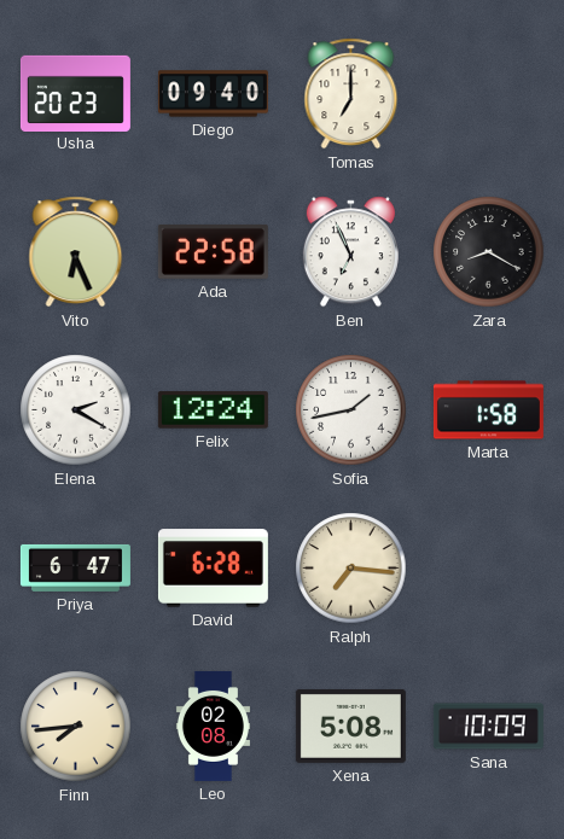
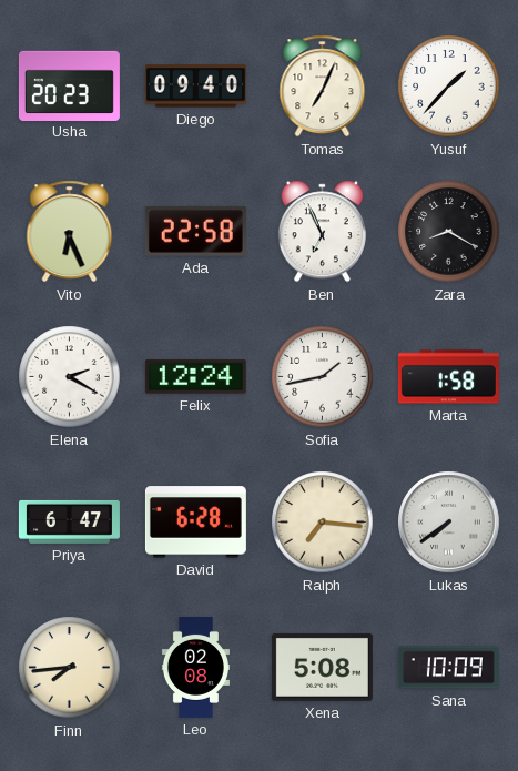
Tomas: 7:00 -> 7:04
Yusuf: none -> 1:37
Lukas: none -> 7:39
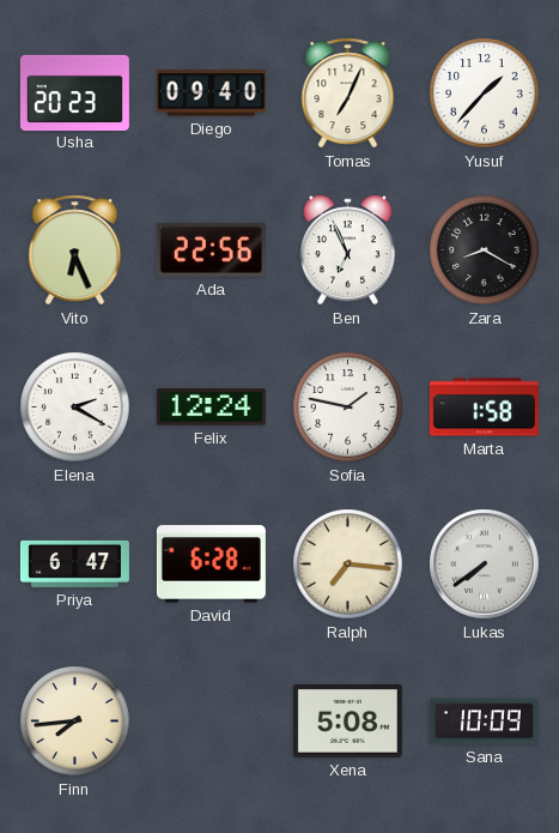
Ada: 22:58 -> 22:56
Sofia: 1:43 -> 1:47
Leo: 02:08 -> none
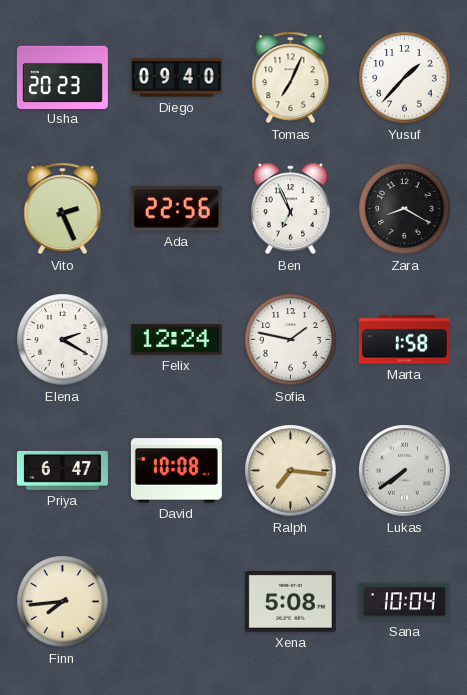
Vito: 6:26 -> 2:26
David: 6:28 -> 10:08
Sana: 10:09 -> 10:04
